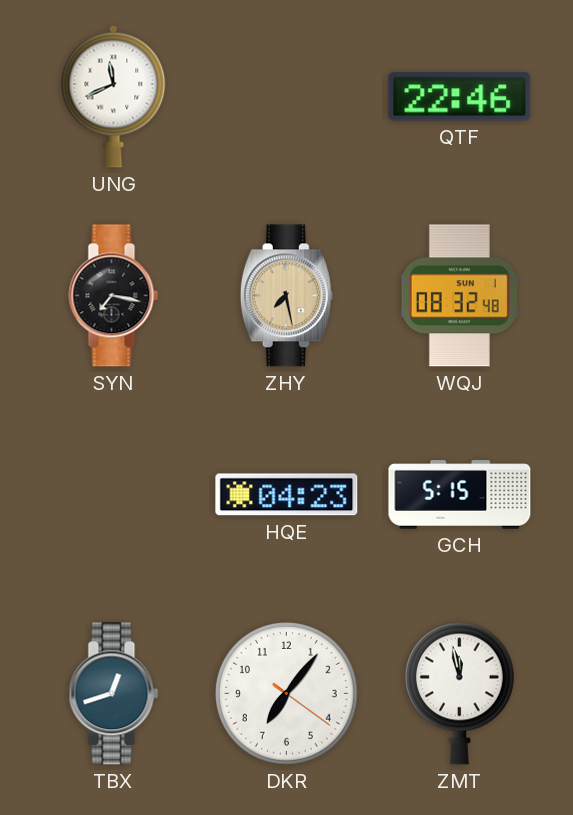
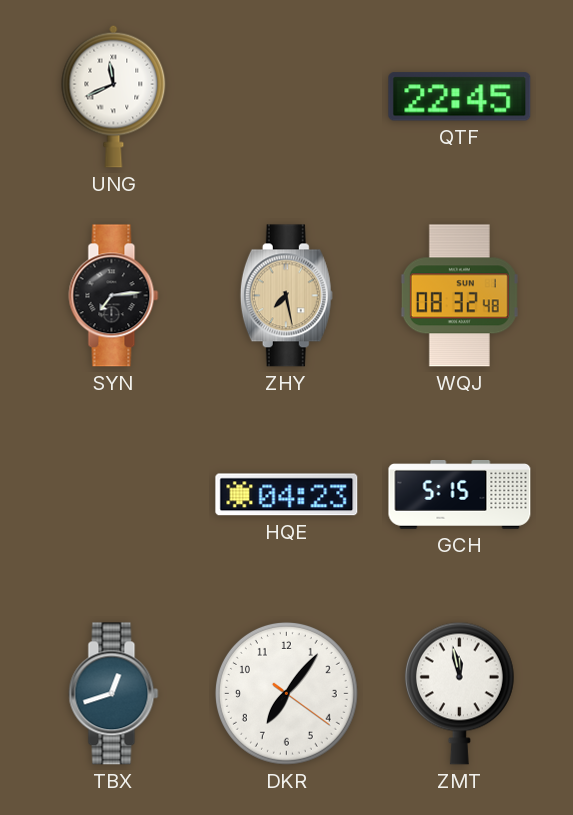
QTF: 22:46 -> 22:45
SYN: 7:17 -> 7:14
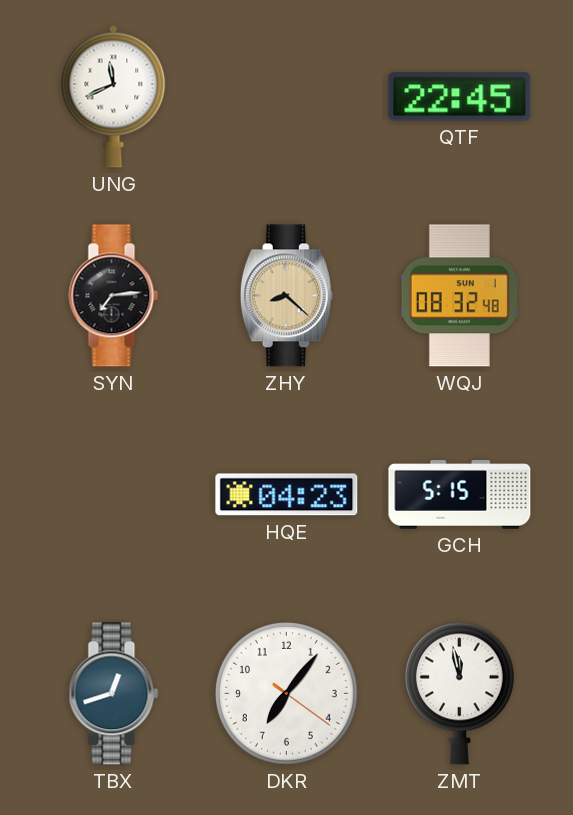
ZHY: 7:28 -> 8:22
